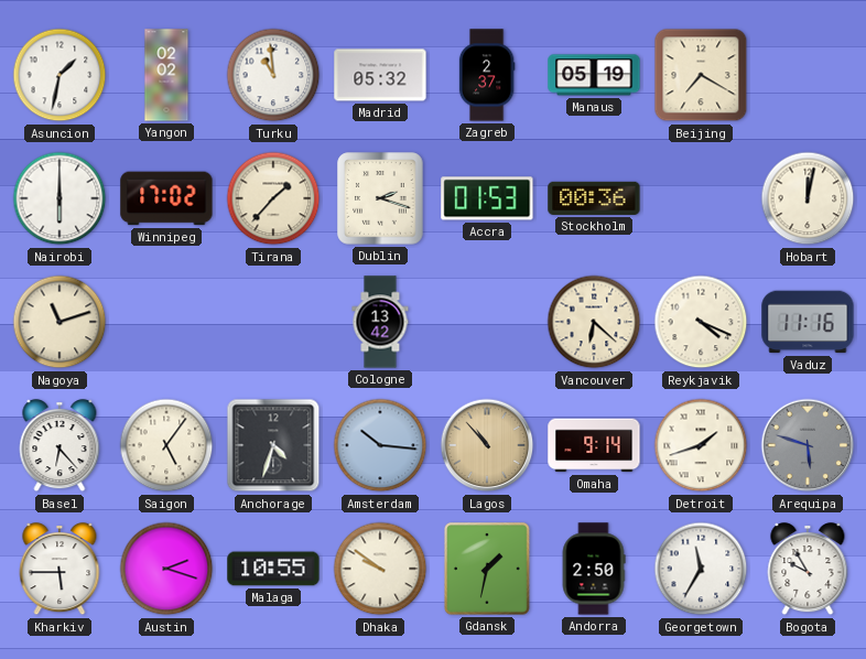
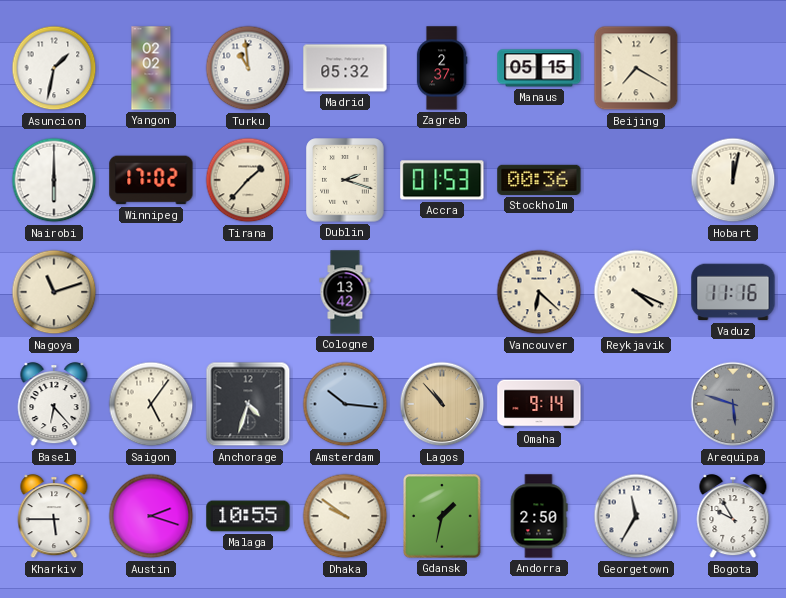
Manaus: 05:19 -> 05:15
Detroit: 1:42 -> none
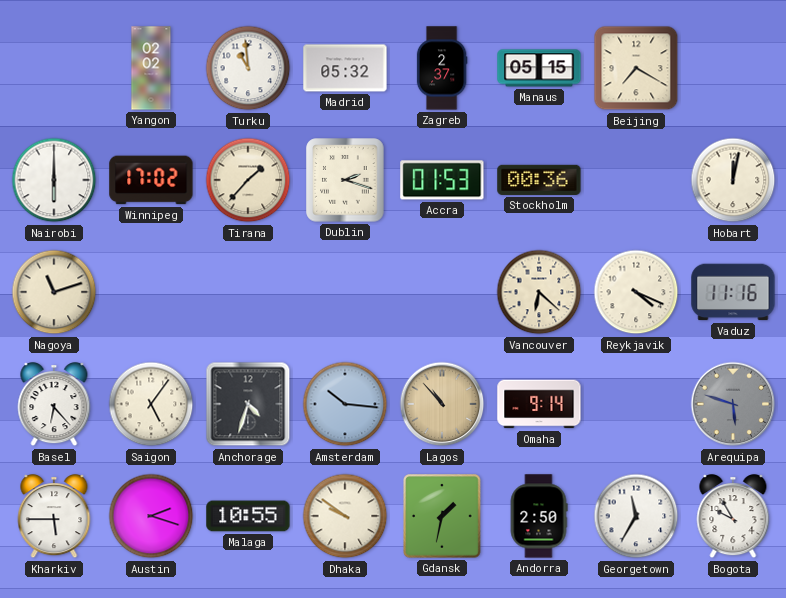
Asuncion: 1:32 -> none
Cologne: 13:42 -> none
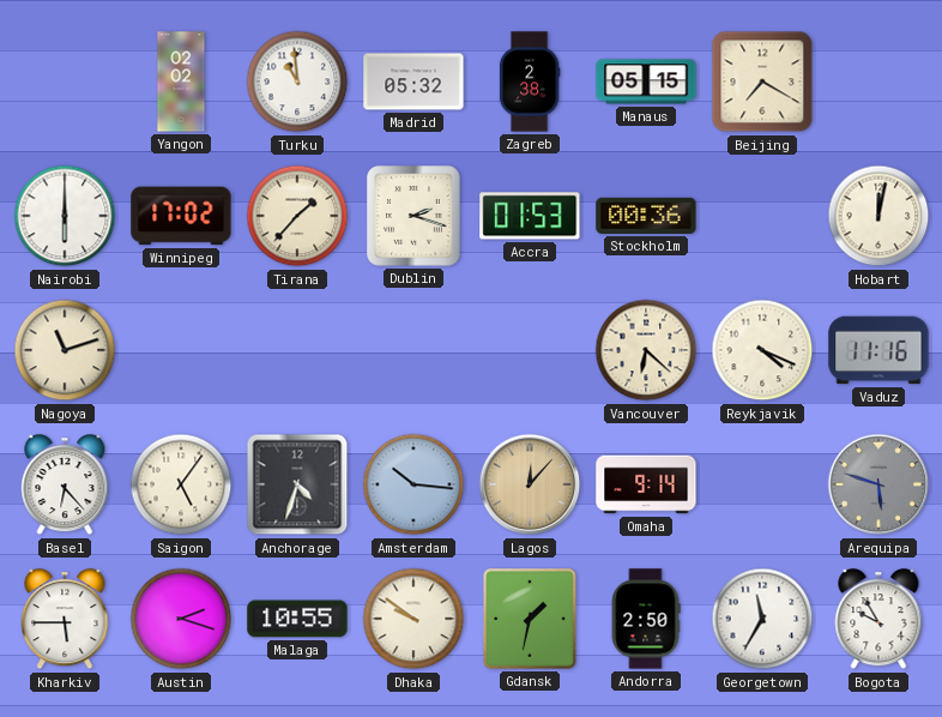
Zagreb: 2:37 -> 2:38
Lagos: 10:53 -> 12:07
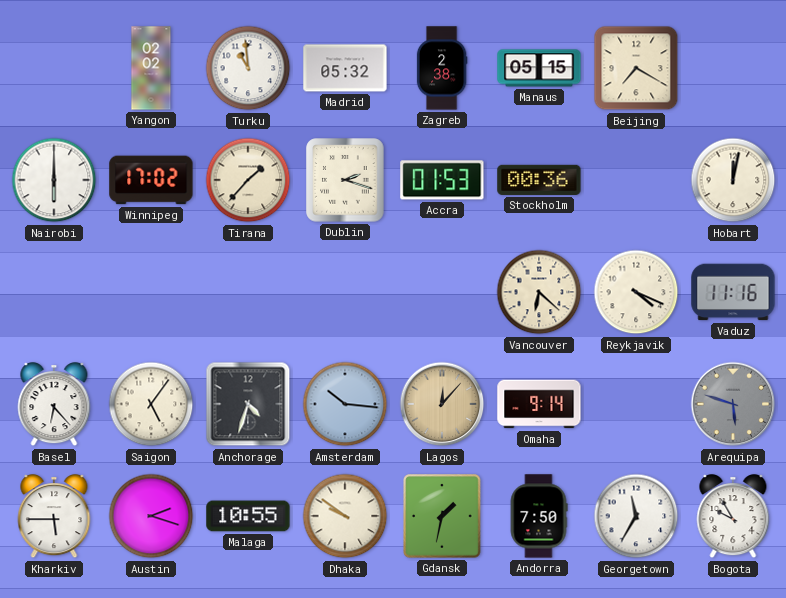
Nagoya: 11:12 -> none
Andorra: 2:50 -> 7:50
